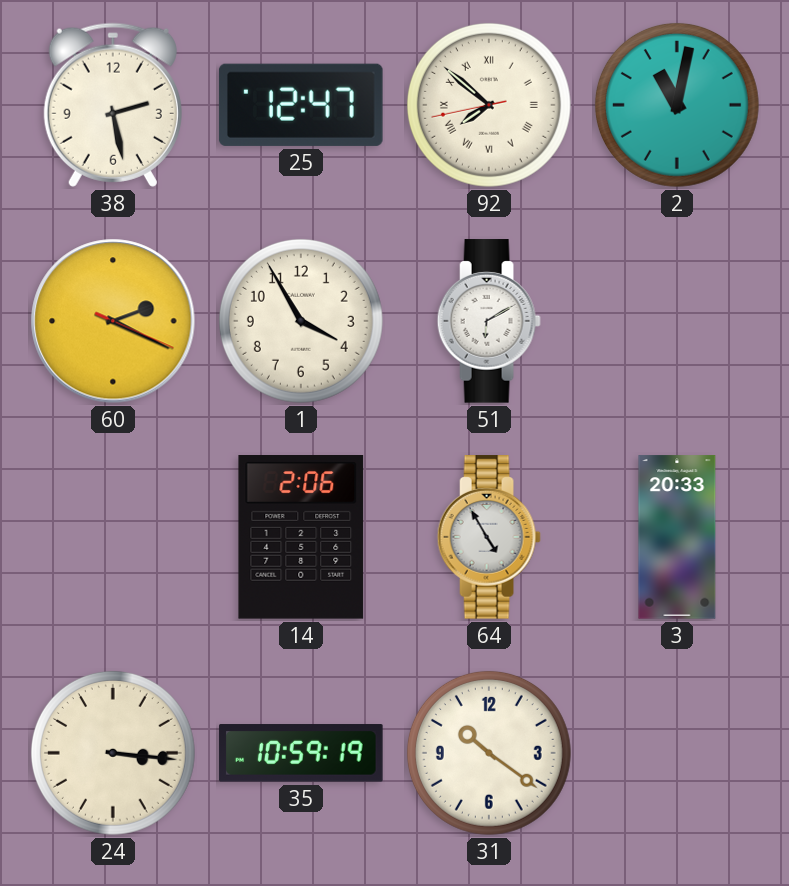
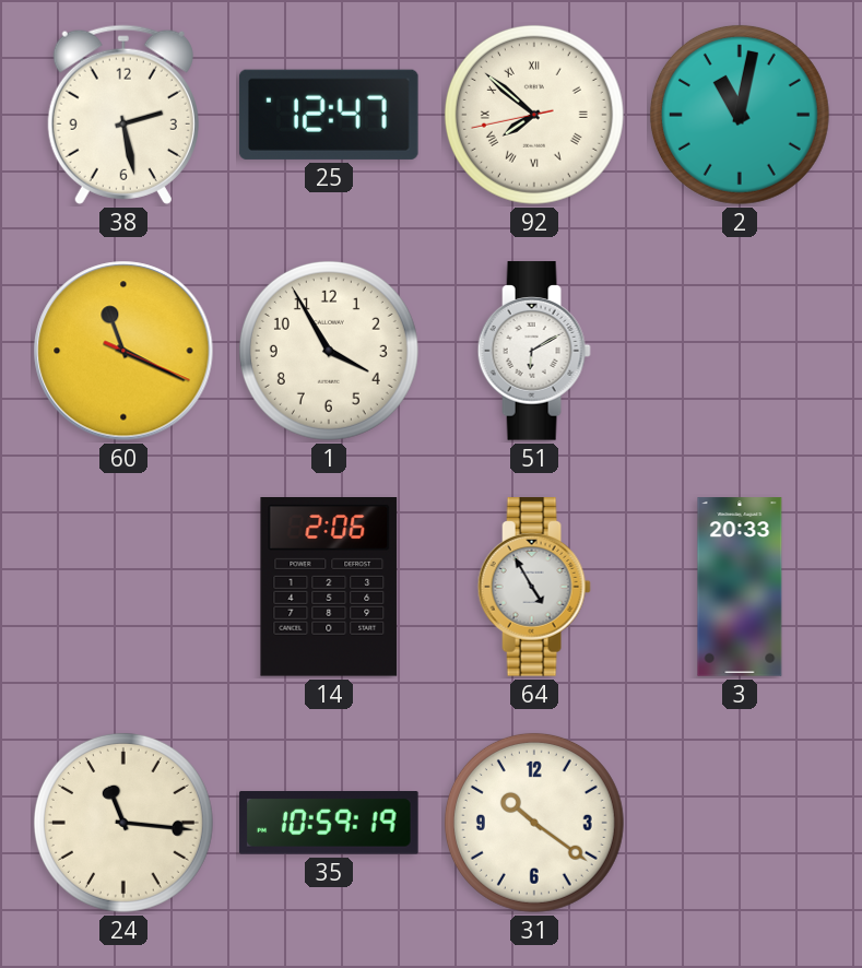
60: 2:19 -> 11:19
24: 3:16 -> 11:16
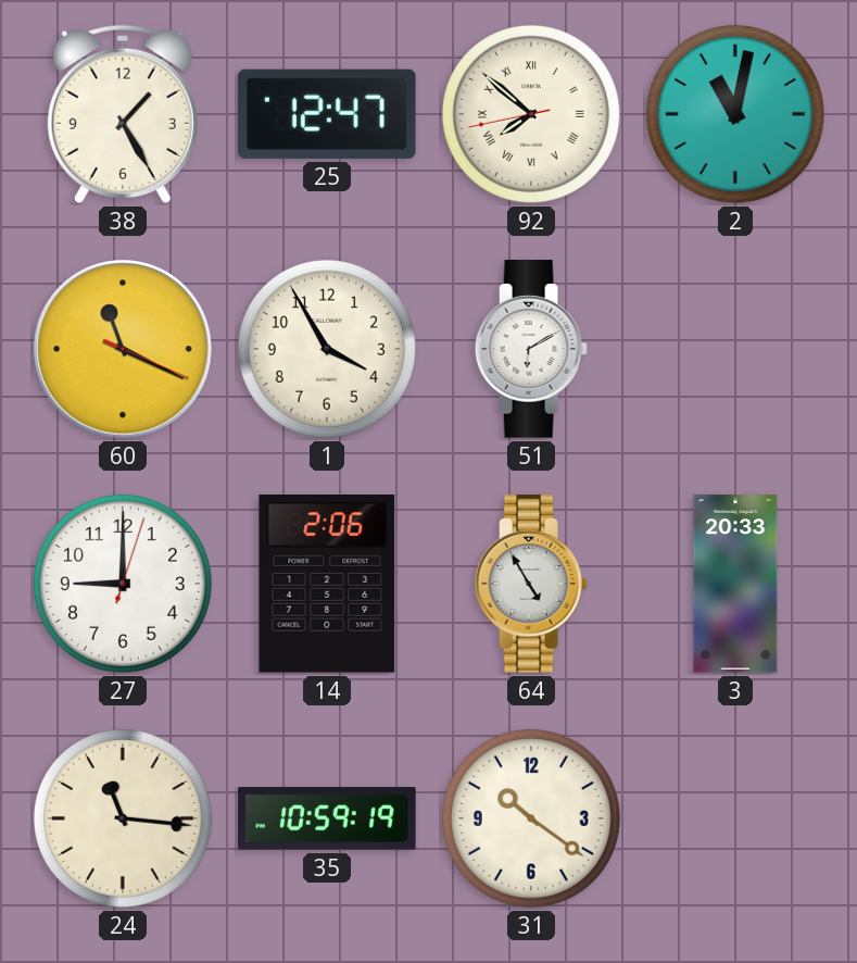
38: 2:28 -> 1:25
27: none -> 9:00
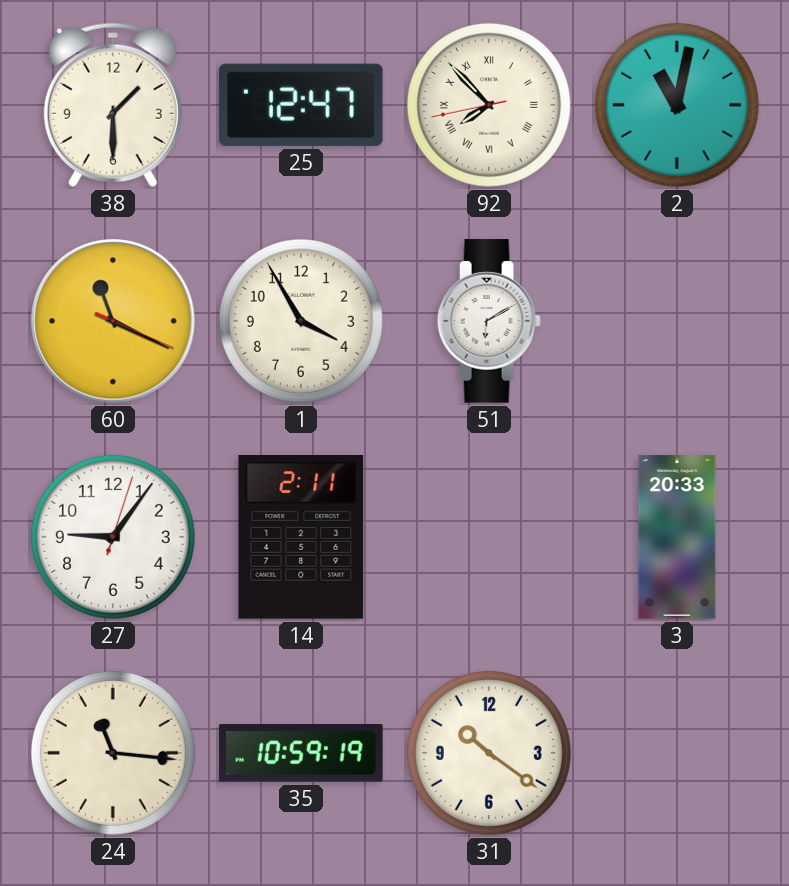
38: 1:25 -> 1:30
92: 7:51 -> 7:52
27: 9:00 -> 9:06
14: 2:06 -> 2:11
64: 4:55 -> none
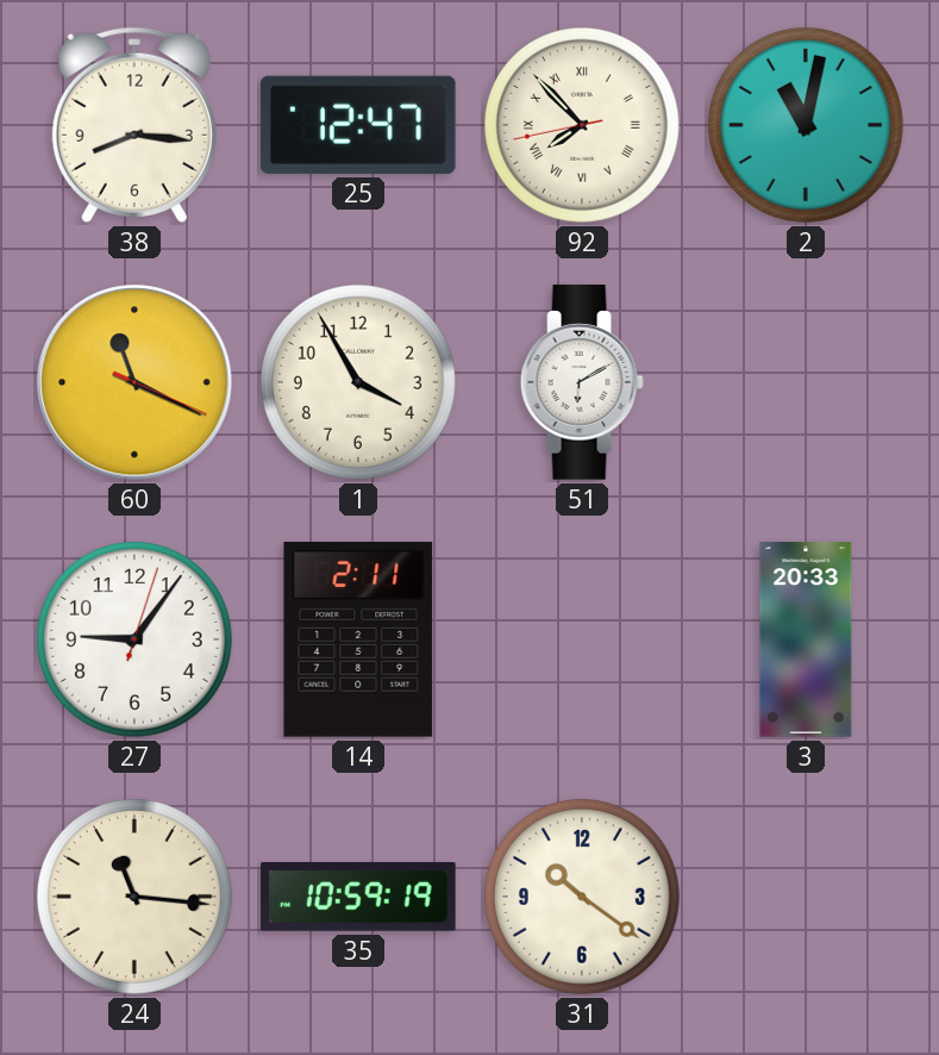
38: 1:30 -> 8:16
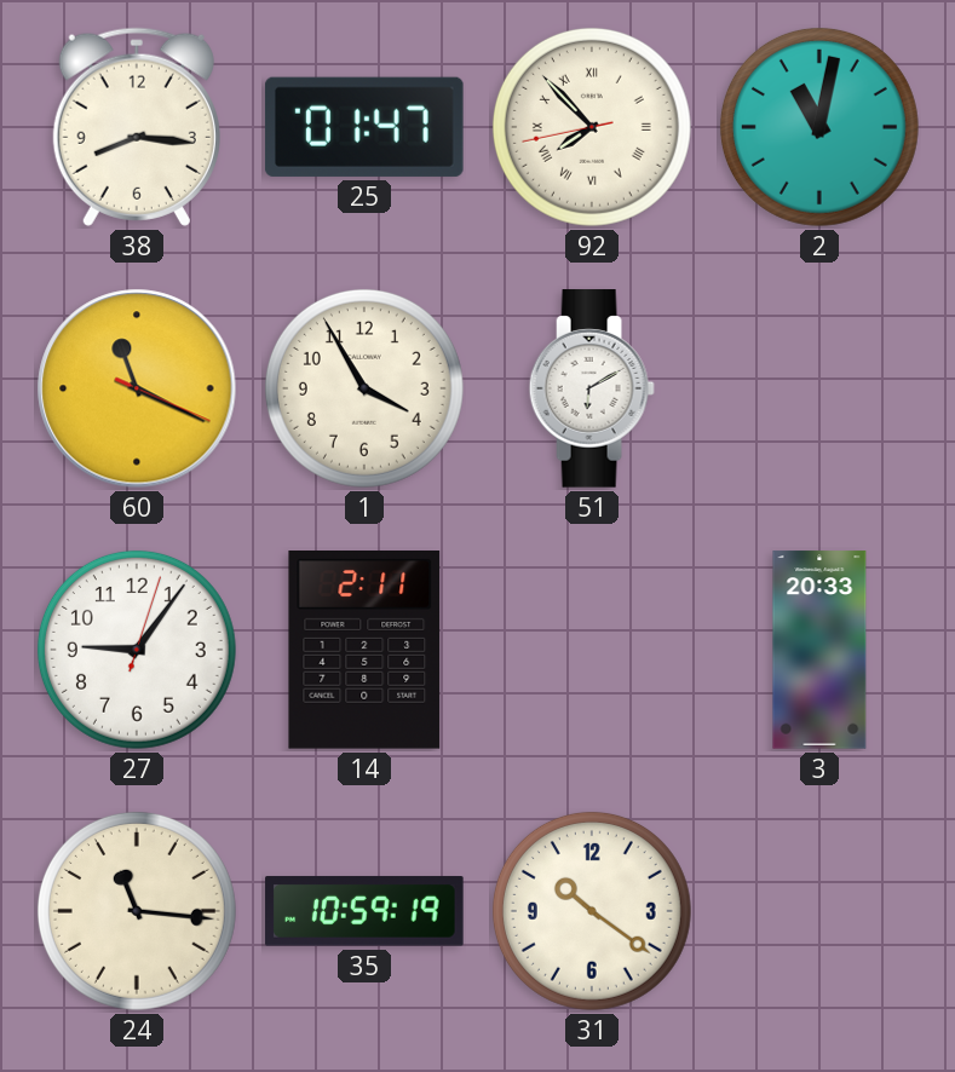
25: 12:47 -> 01:47
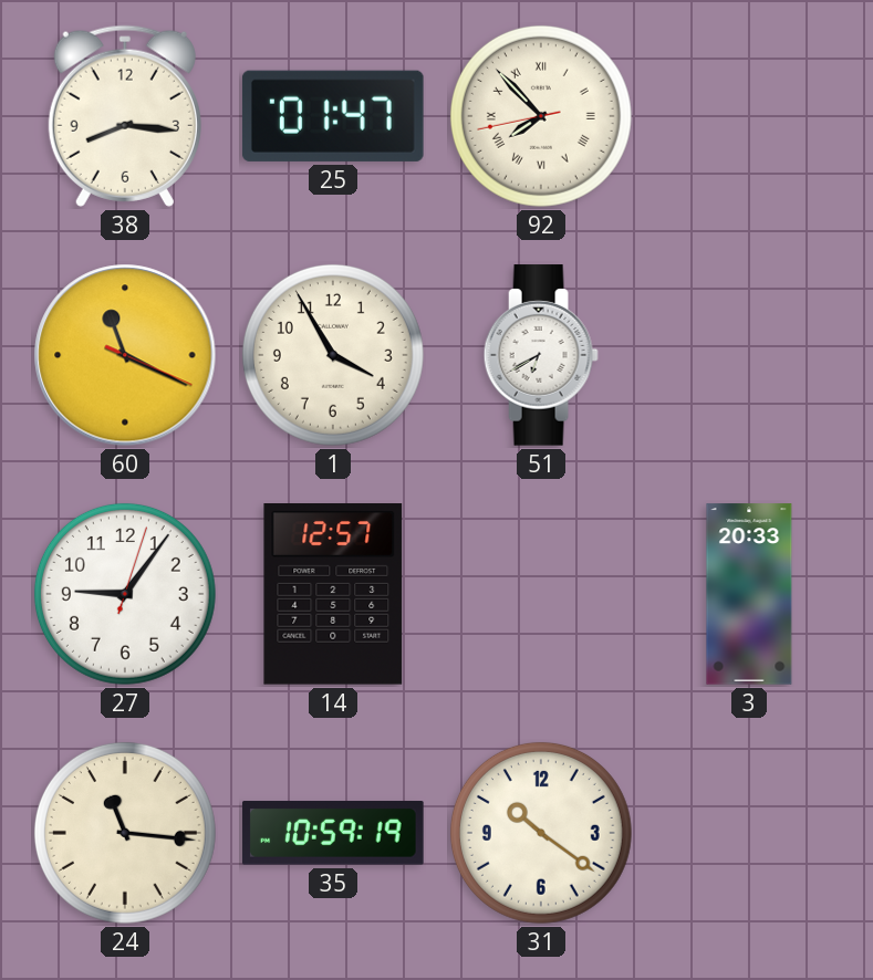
2: 11:02 -> none
51: 6:10 -> 6:40
14: 2:11 -> 12:57
